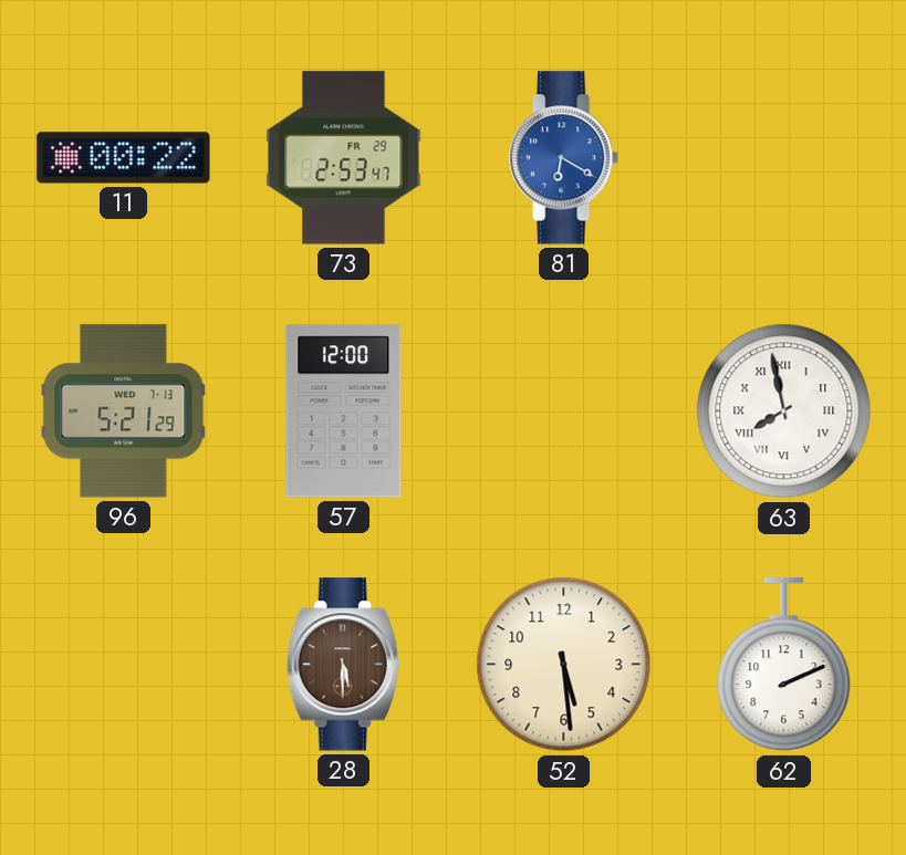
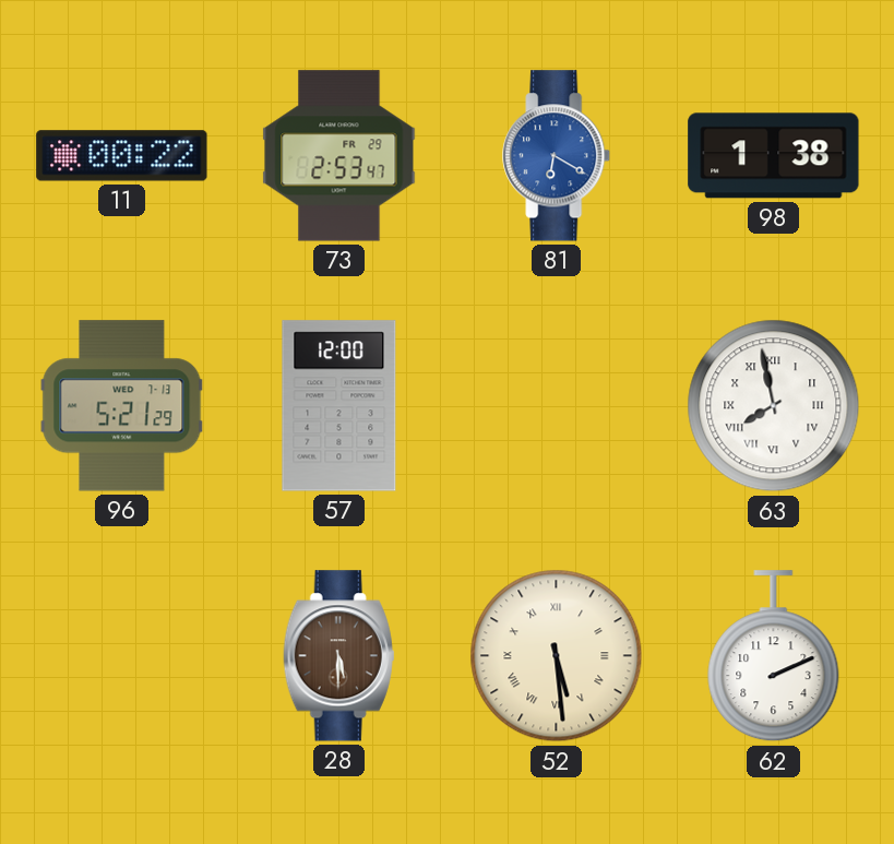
98: none -> 1:38
52 numerals: Arabic -> Roman
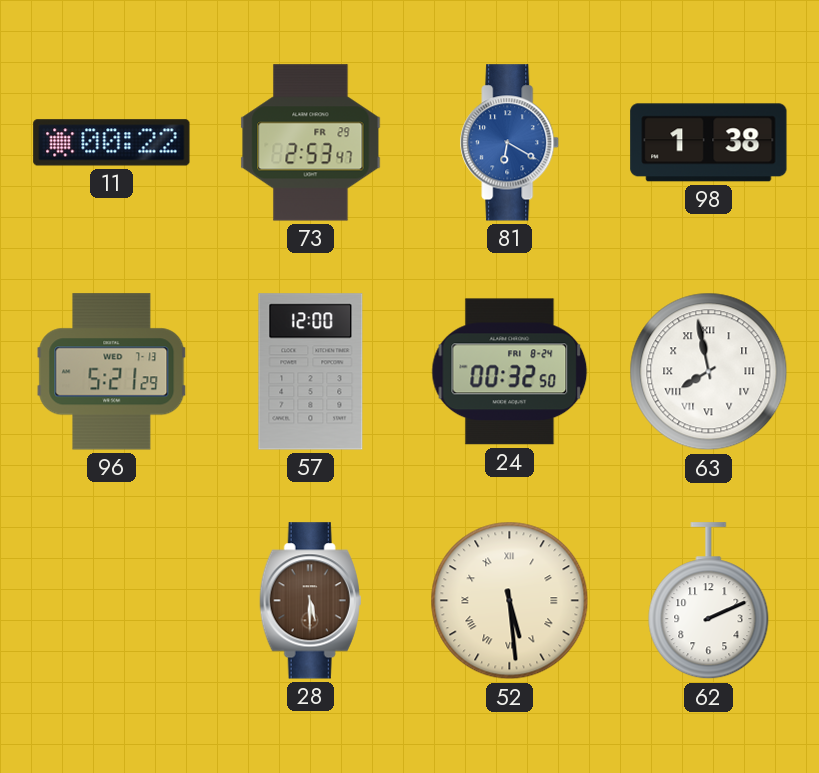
24: none -> 00:32
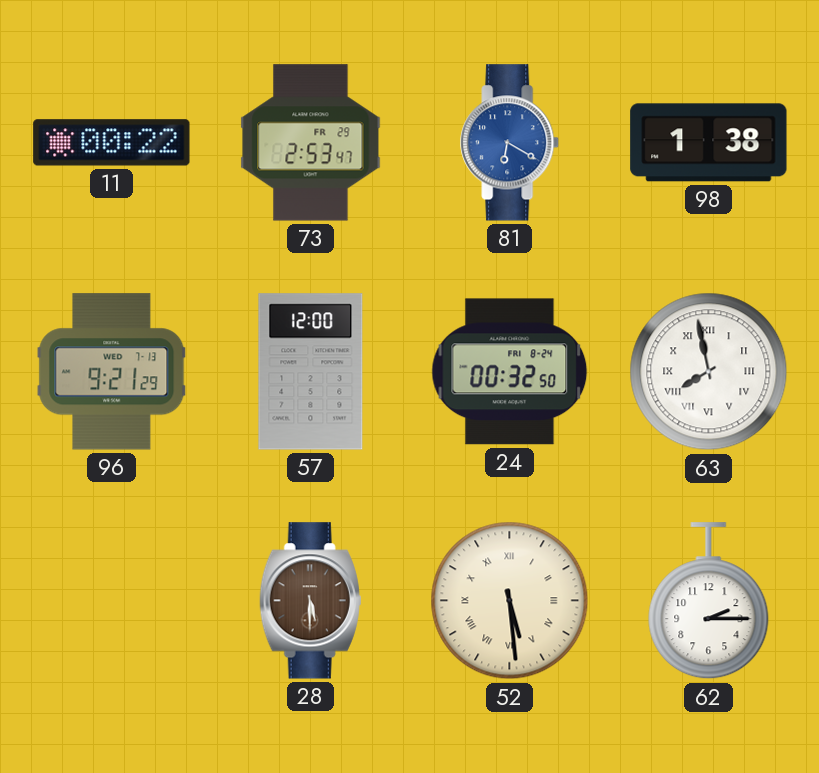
96: 5:21 -> 9:21
62: 2:11 -> 2:15
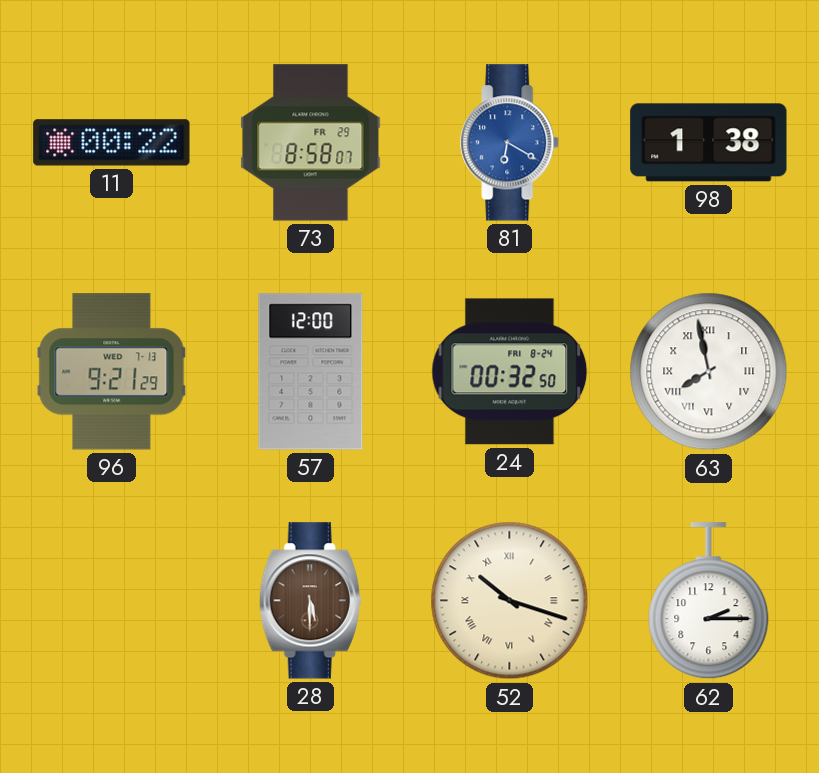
73: 2:53 -> 8:58
52: 5:29 -> 10:18
